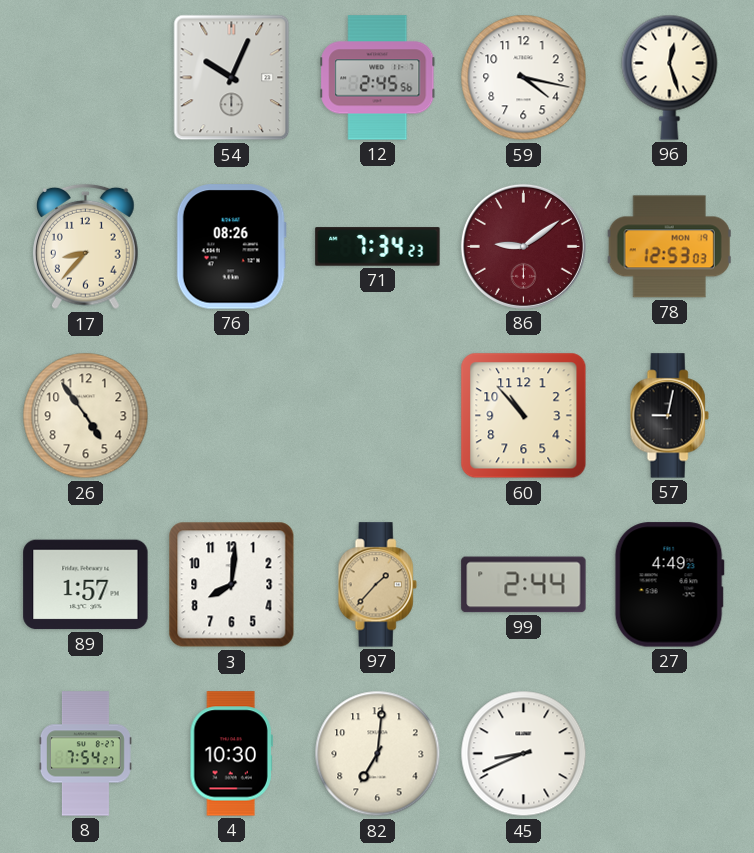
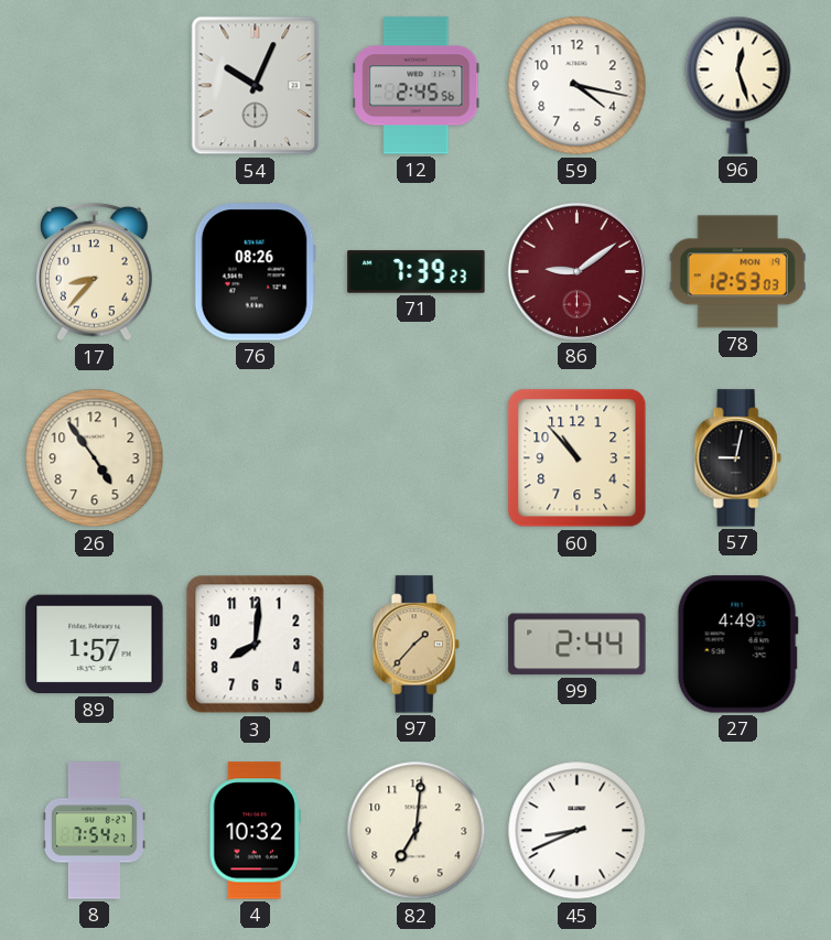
71: 7:34 -> 7:39
4: 10:30 -> 10:32
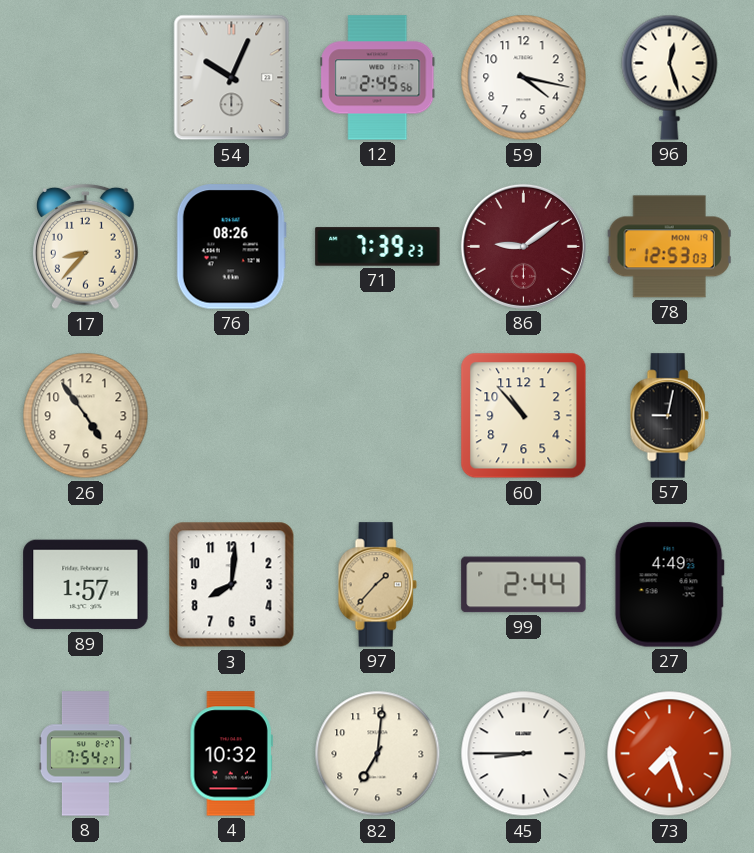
45: 8:41 -> 8:45
73: none -> 7:27
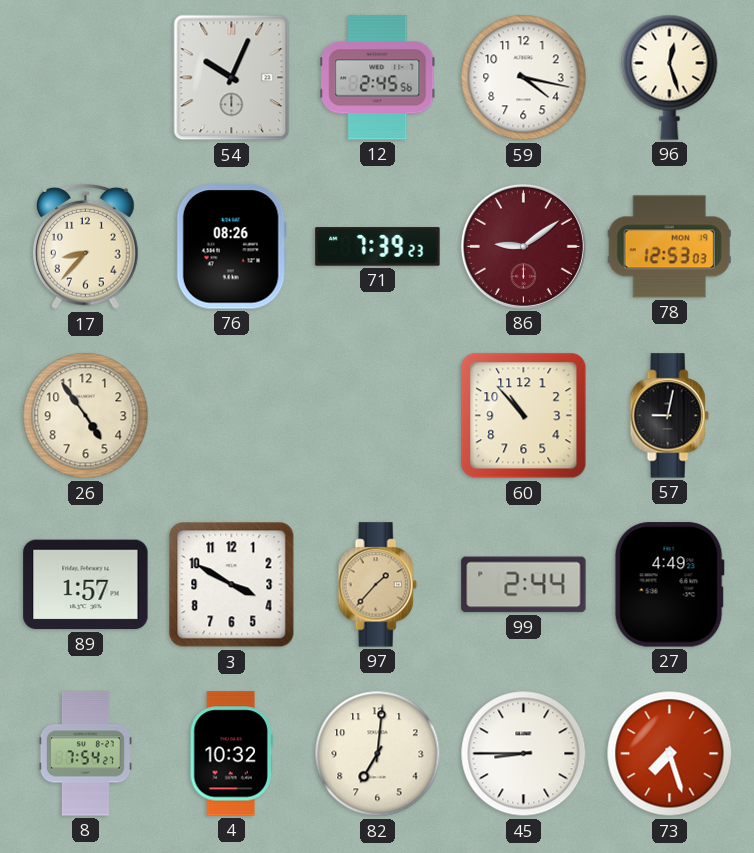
3: 8:01 -> 3:50
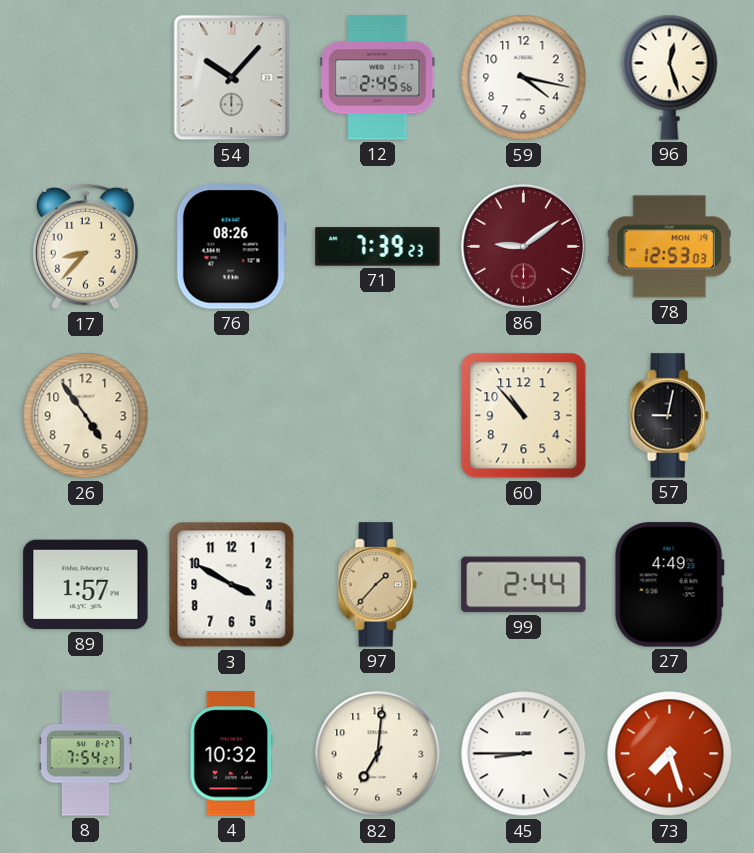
54: 10:04 -> 10:07
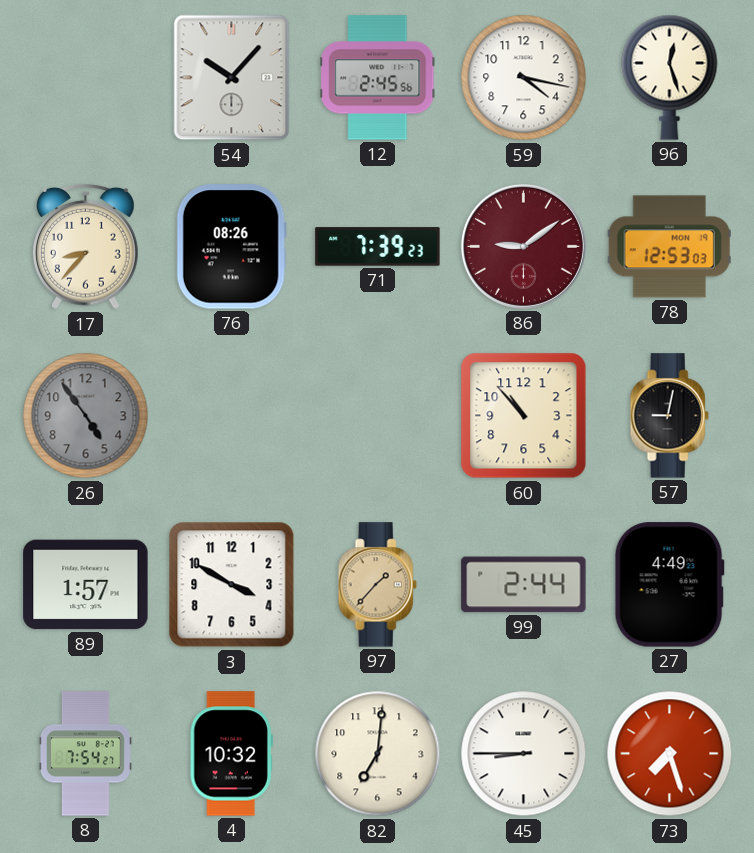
26 dial: cream -> grey
